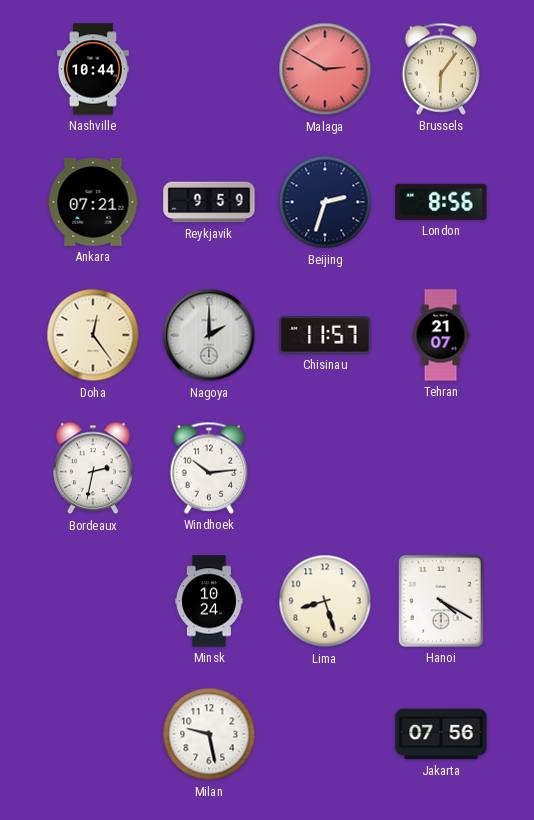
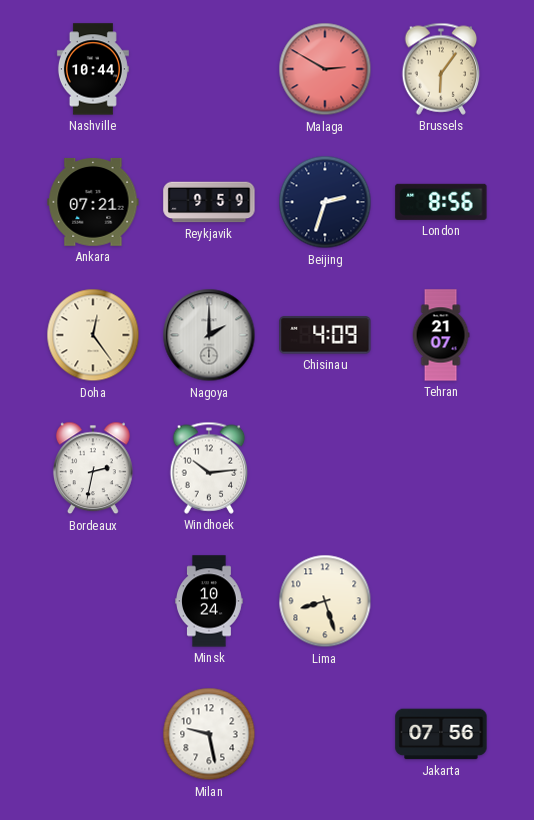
Chisinau: 11:57 -> 4:09
Hanoi: 4:20 -> none
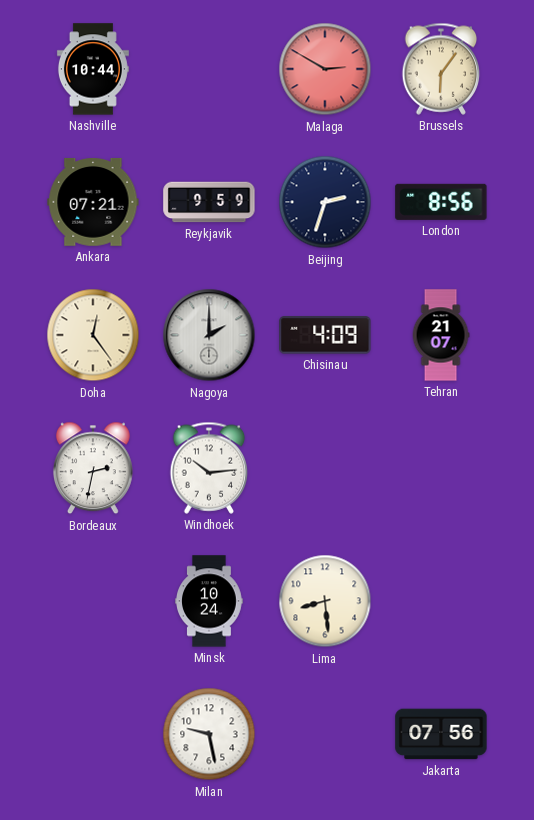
Lima: 8:27 -> 8:29
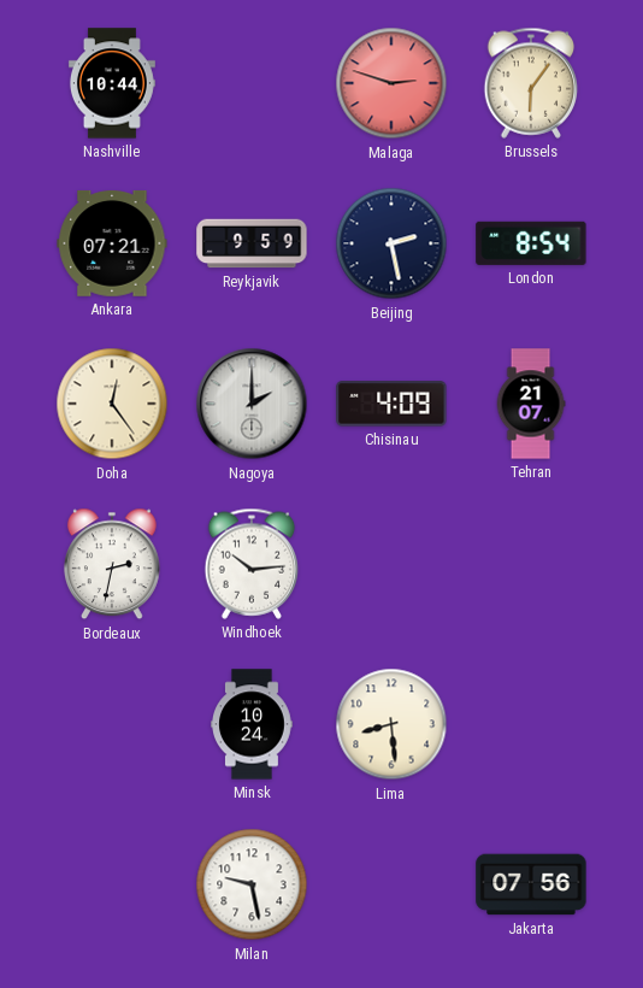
Malaga: 2:50 -> 2:48
Beijing: 2:33 -> 2:28
London: 8:56 -> 8:54
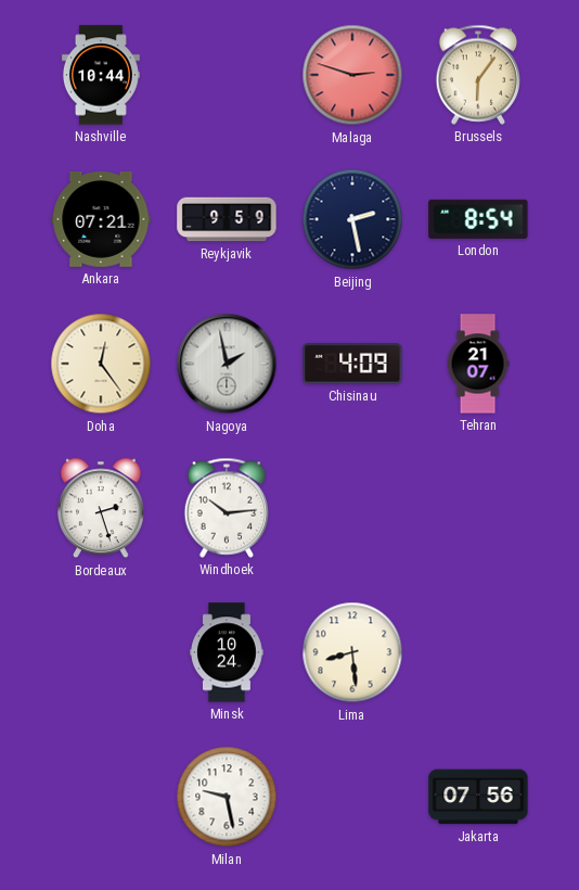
Nagoya: 2:00 -> 1:58
Bordeaux: 2:32 -> 2:27
